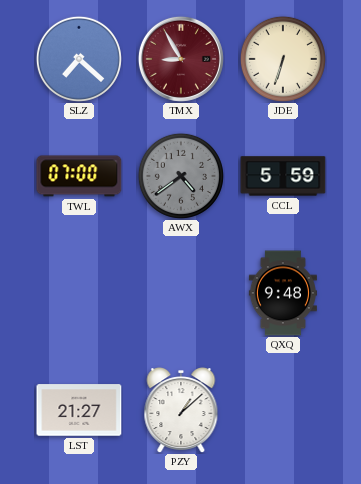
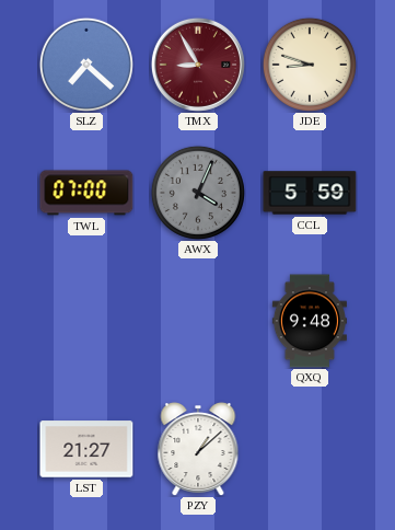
JDE: 6:33 -> 8:48
AWX: 4:39 -> 4:04
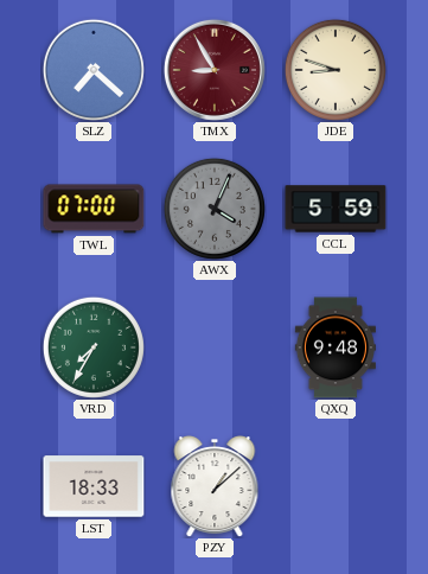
VRD: none -> 7:35
LST: 21:27 -> 18:33
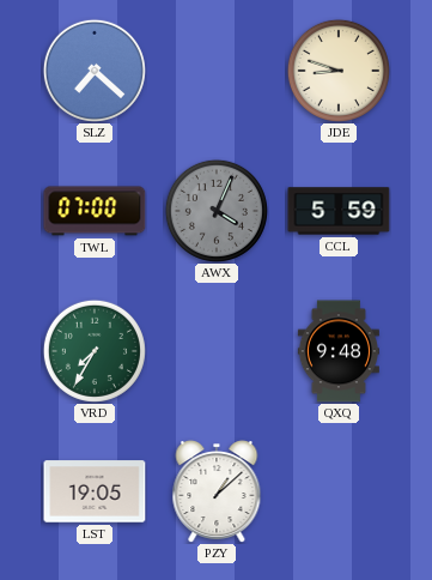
TMX: 8:55 -> none
LST: 18:33 -> 19:05
